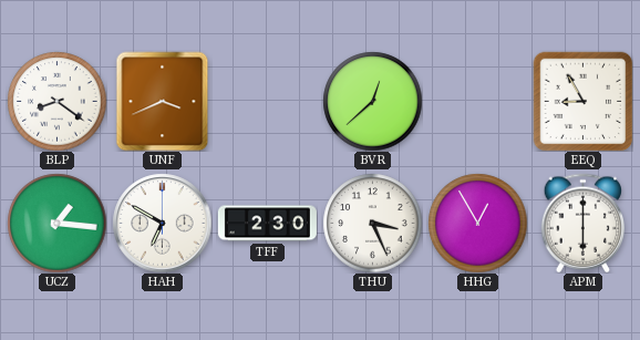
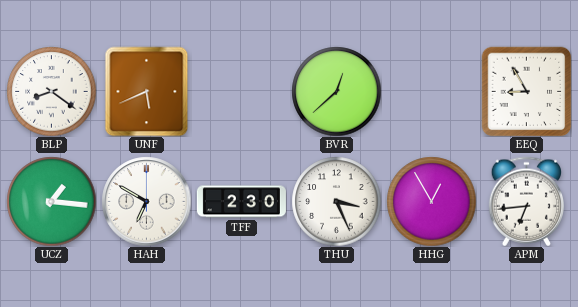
UNF: 3:41 -> 5:41
APM: 6:00 -> 6:44
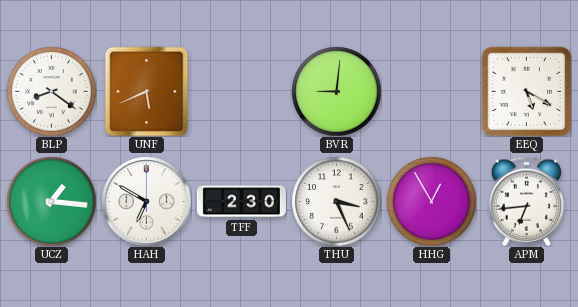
BVR: 12:38 -> 9:01
EEQ: 8:55 -> 5:20
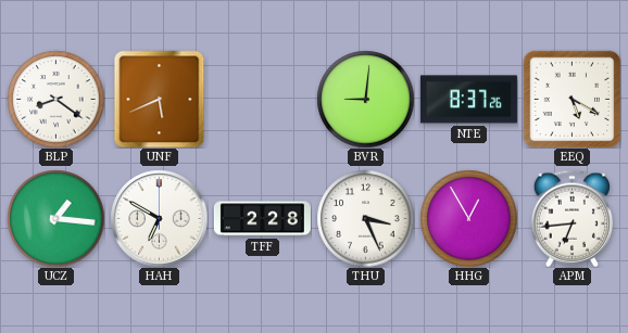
NTE: none -> 8:37
TFF: 2:30 -> 2:28
